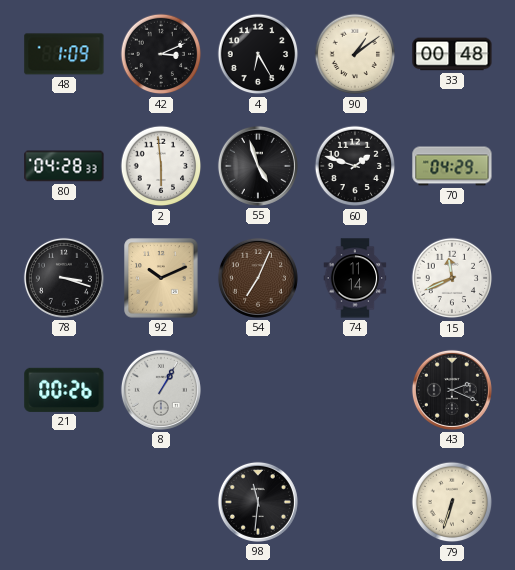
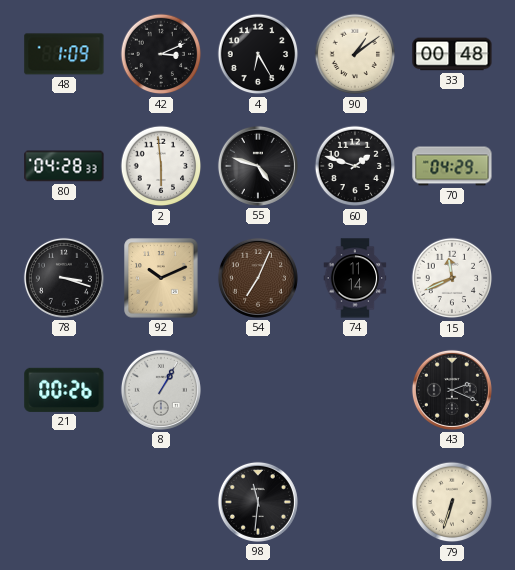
55: 4:57 -> 4:48
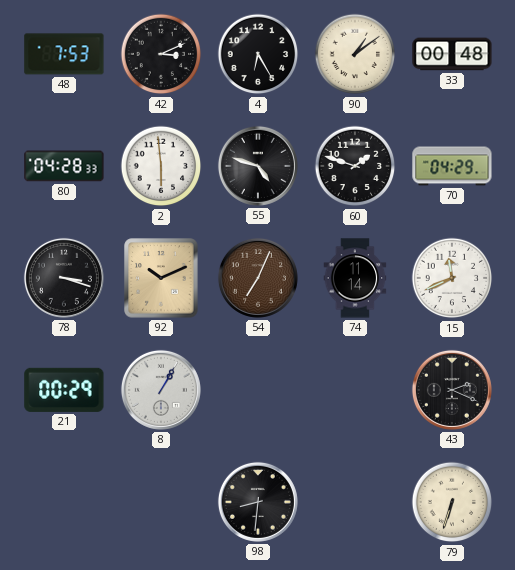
48: 1:09 -> 7:53
21: 00:26 -> 00:29
98: 11:31 -> 8:31
